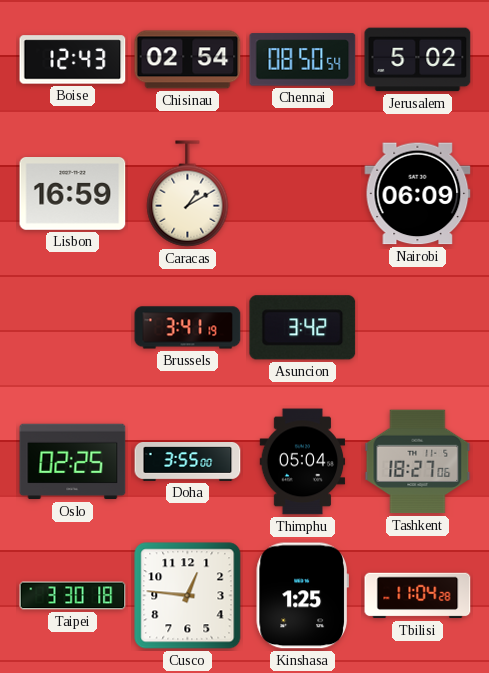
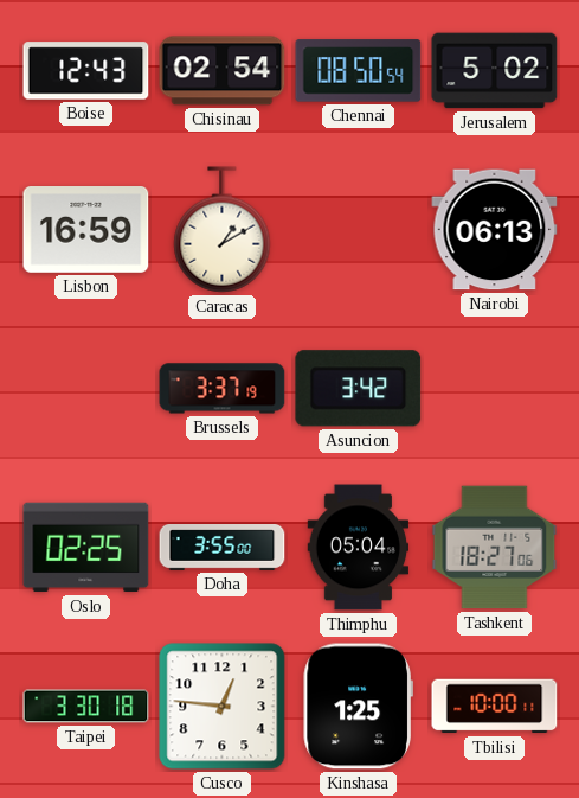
Nairobi: 06:09 -> 06:13
Brussels: 3:41 -> 3:37
Tbilisi: 11:04 -> 10:00
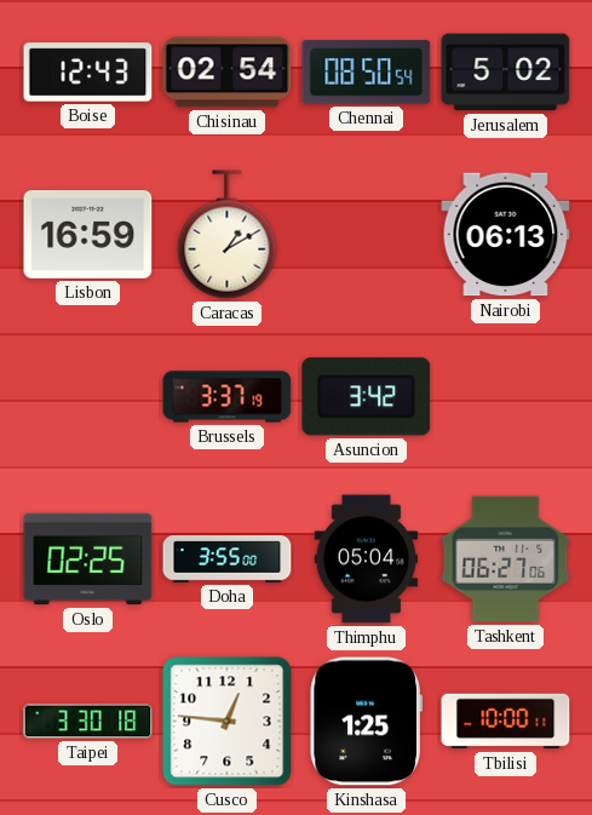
Tashkent: 18:27 -> 06:27
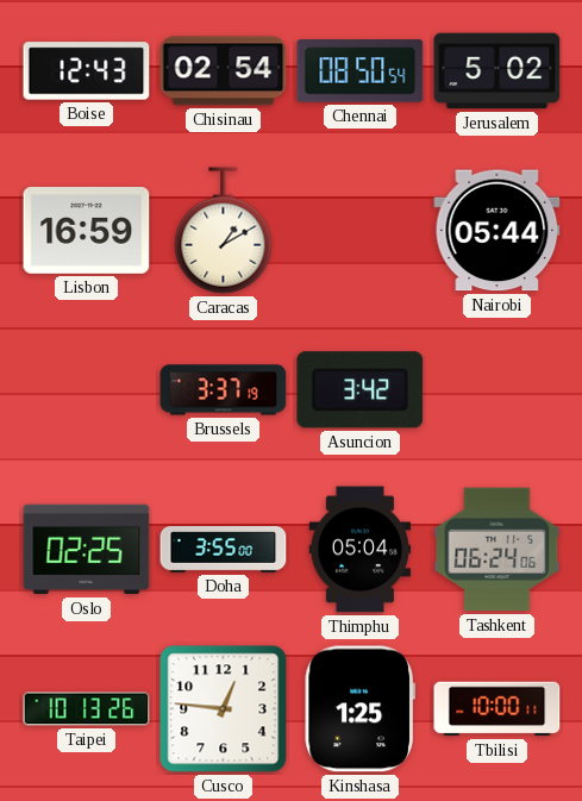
Nairobi: 06:13 -> 05:44
Tashkent: 06:27 -> 06:24
Taipei: 3:30 -> 10:13
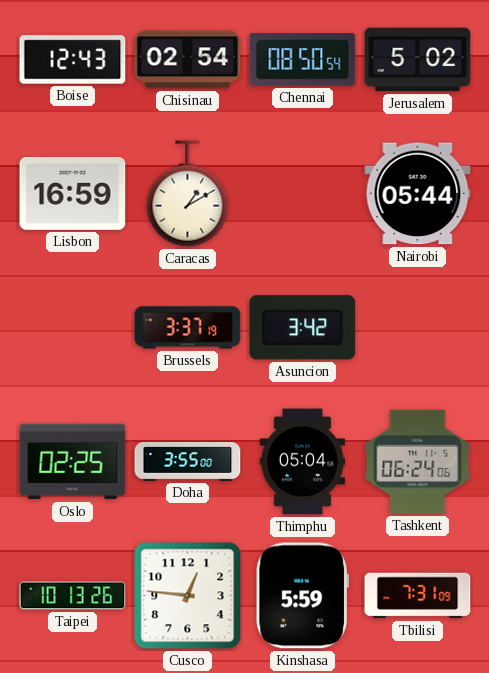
Kinshasa: 1:25 -> 5:59
Tbilisi: 10:00 -> 7:31
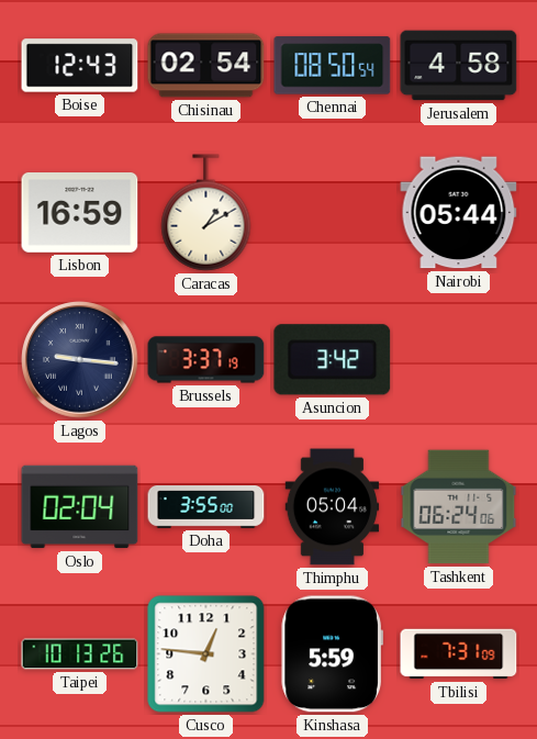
Jerusalem: 5:02 -> 4:58
Lagos: none -> 9:16
Oslo: 02:25 -> 02:04
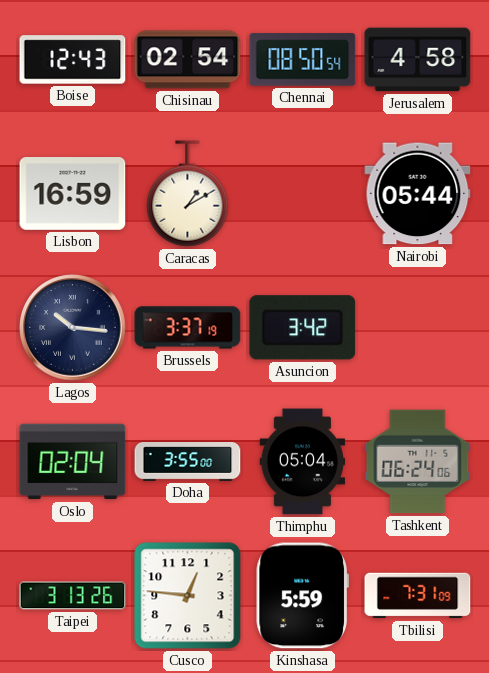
Lagos: 9:16 -> 10:16
Taipei: 10:13 -> 3:13
